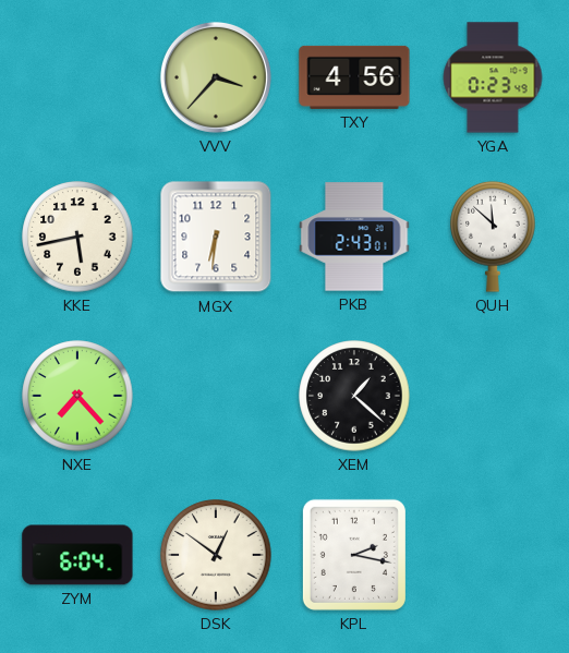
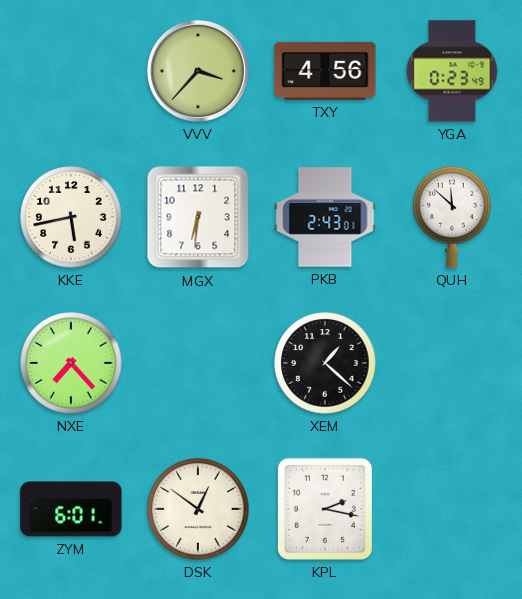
ZYM: 6:04 -> 6:01
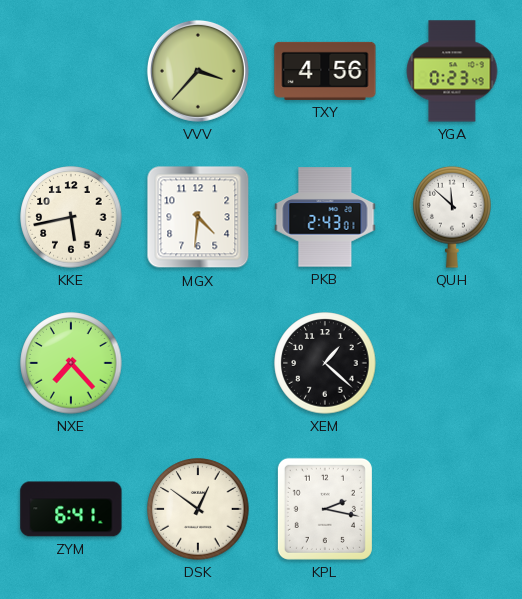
MGX: 6:31 -> 4:31
ZYM: 6:01 -> 6:41
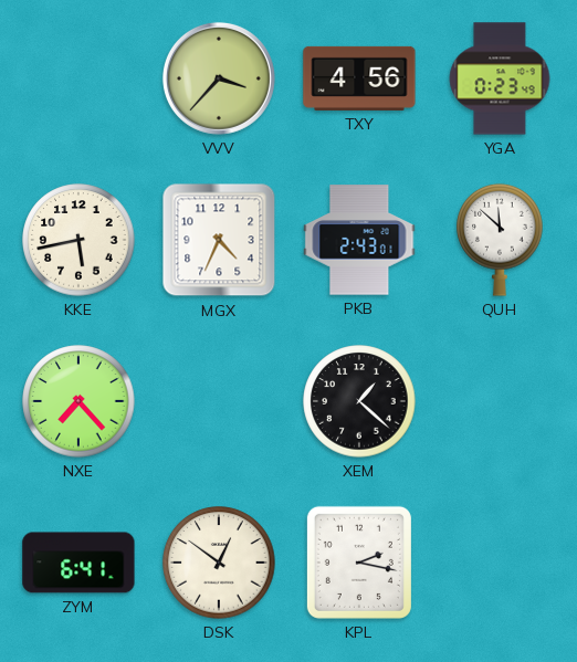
MGX: 4:31 -> 4:34
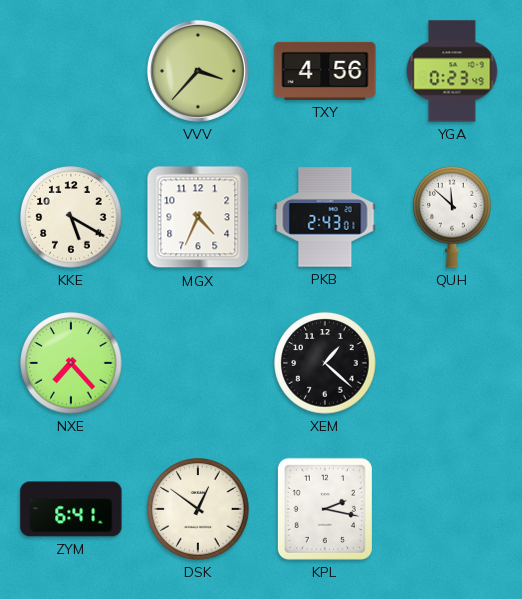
KKE: 5:43 -> 5:20
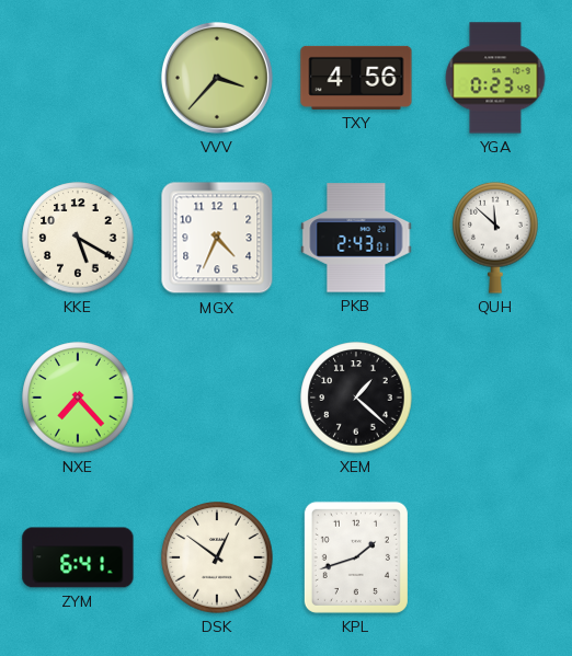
KPL: 2:17 -> 1:42
